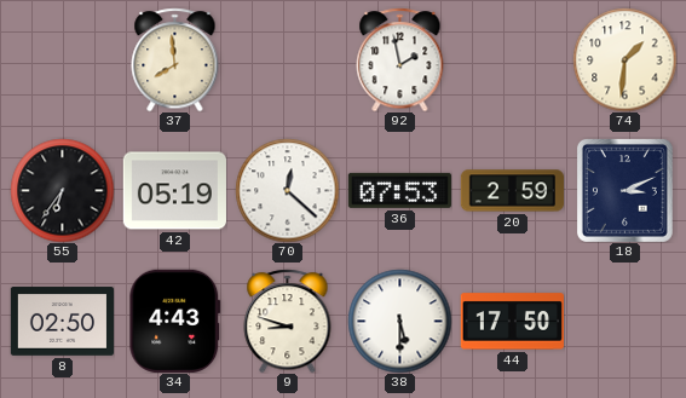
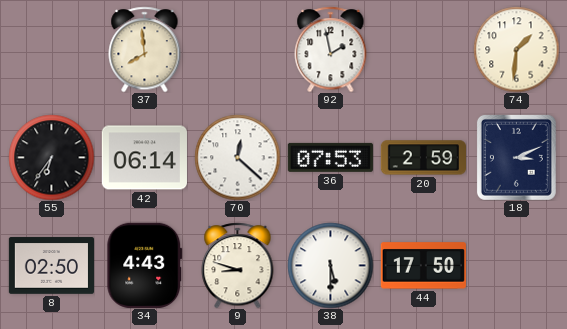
42: 05:19 -> 06:14
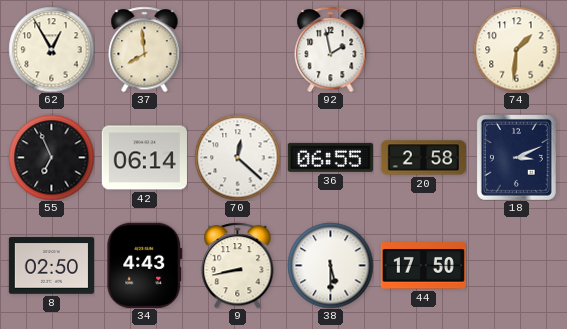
62: none -> 12:55
55: 6:36 -> 6:56
36: 07:53 -> 06:55
20: 2:59 -> 2:58
9: 8:48 -> 8:43
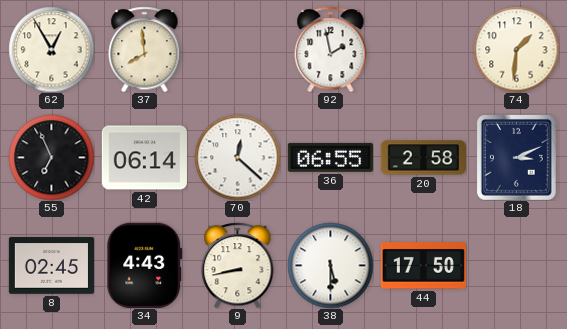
8: 02:50 -> 02:45
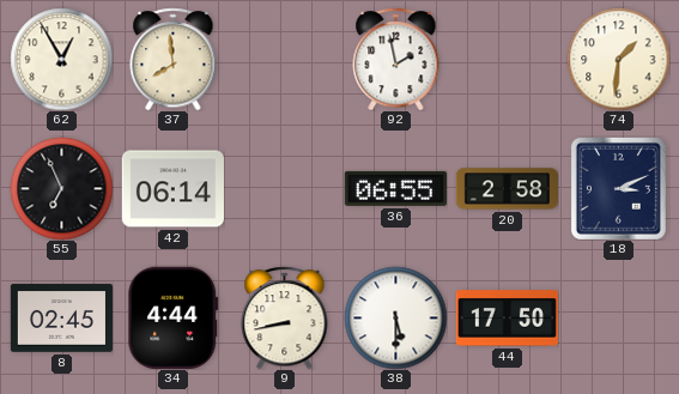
70: 12:22 -> none
34: 4:43 -> 4:44
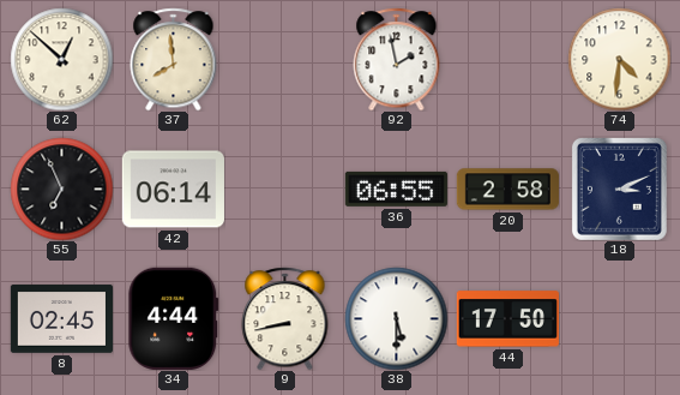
62: 12:55 -> 12:52
74: 1:31 -> 4:31
